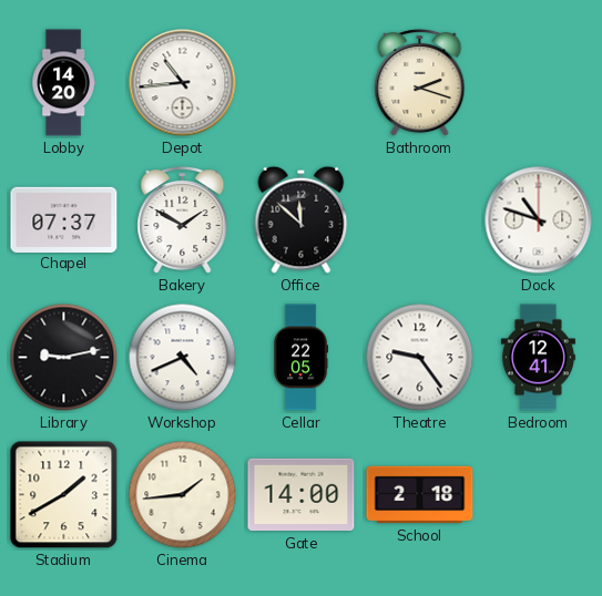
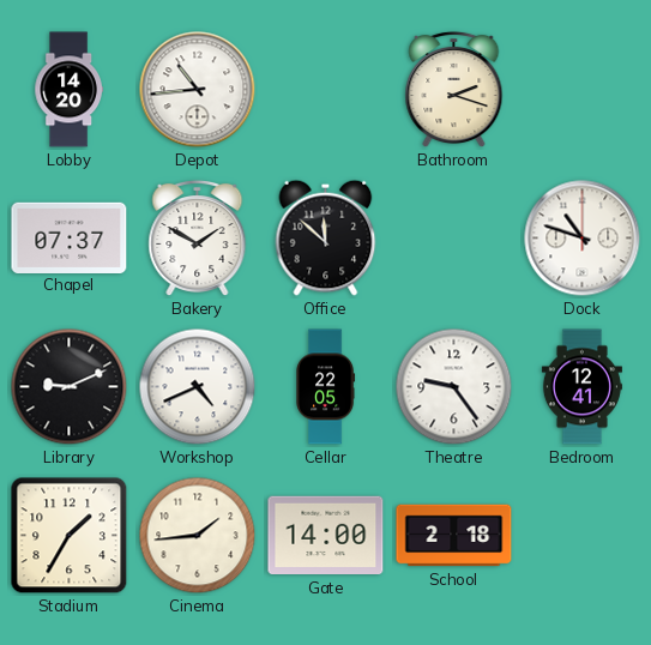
Library: 9:13 -> 9:11
Stadium: 1:40 -> 1:35
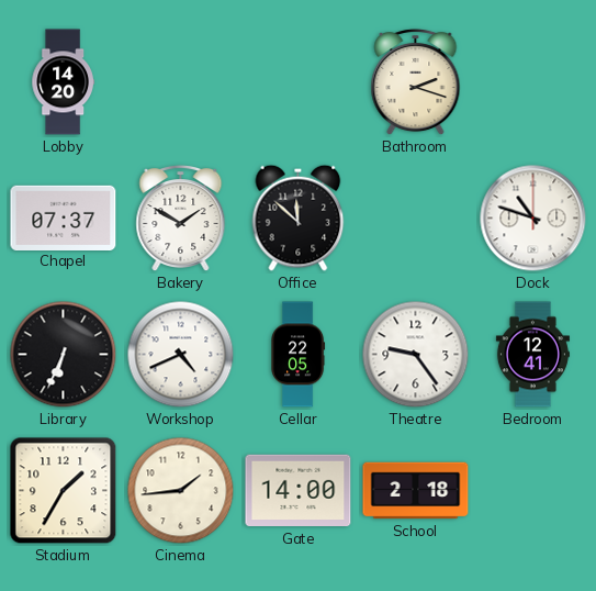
Depot: 10:44 -> none
Library: 9:11 -> 6:34
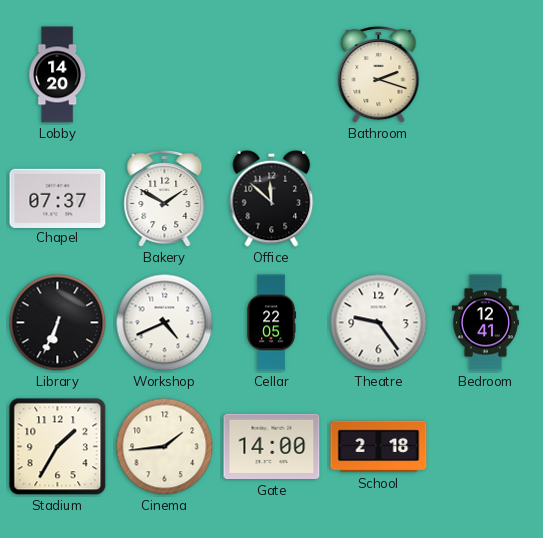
Dock: 10:48 -> none
